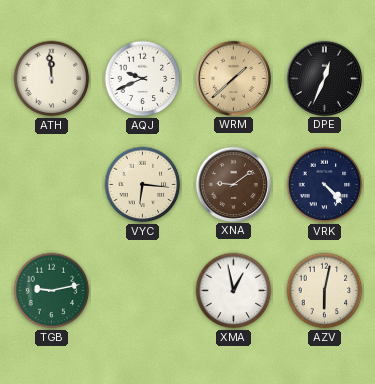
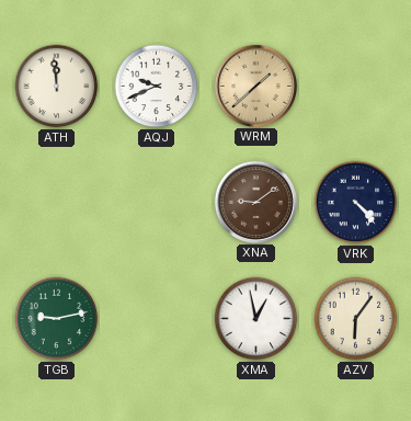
DPE: 12:34 -> none
VYC: 6:16 -> none
AZV: 6:02 -> 6:06
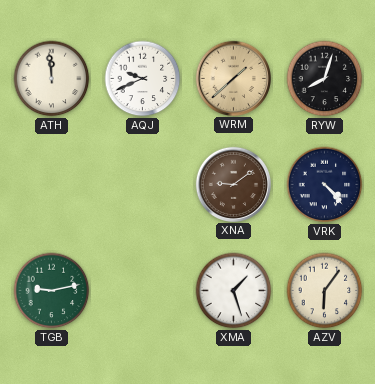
RYW: none -> 8:03
XMA: 12:58 -> 1:27
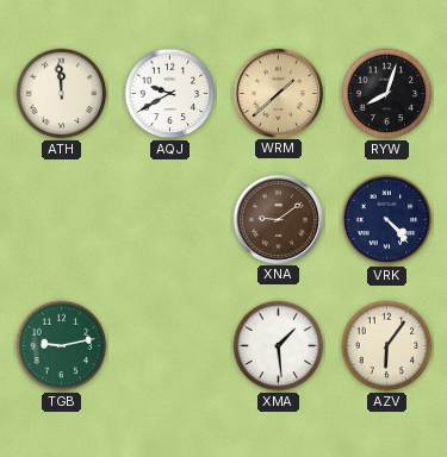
AQJ: 9:41 -> 9:40
XMA: 1:27 -> 1:29
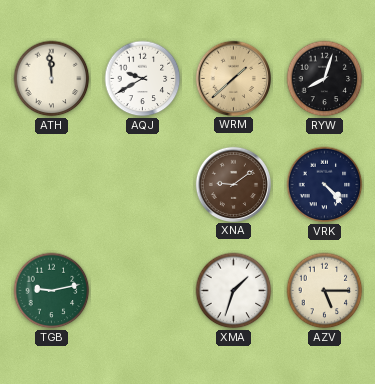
XMA: 1:29 -> 1:33
AZV: 6:06 -> 5:15
